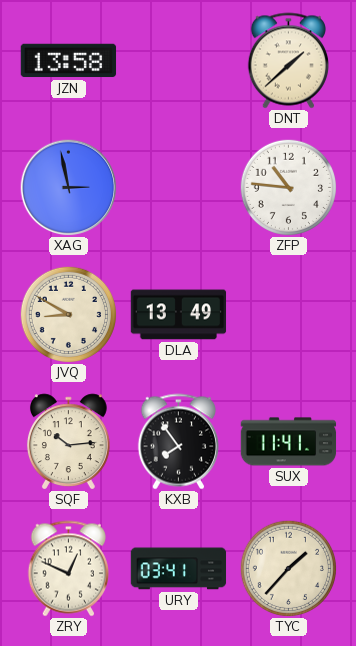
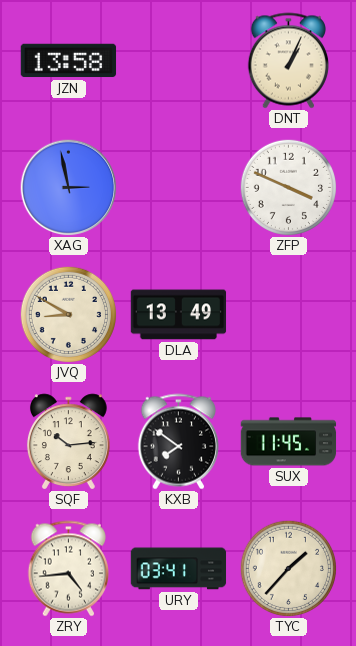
DNT: 1:38 -> 1:04
ZFP: 10:46 -> 3:49
KXB: 7:54 -> 7:51
SUX: 11:41 -> 11:45
ZRY: 12:49 -> 4:44
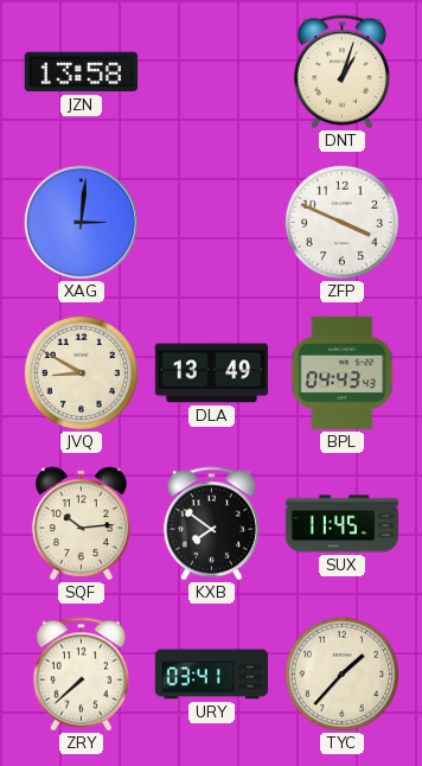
DNT: 1:04 -> 1:03
XAG: 2:58 -> 3:01
BPL: none -> 04:43
ZRY: 4:44 -> 7:38
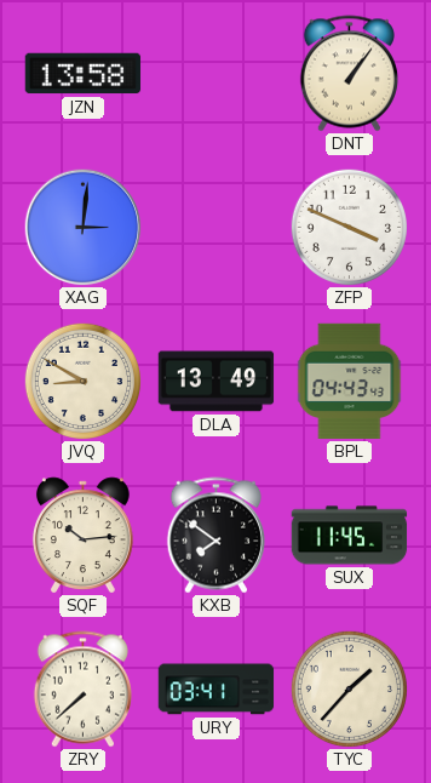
DNT: 1:03 -> 1:06
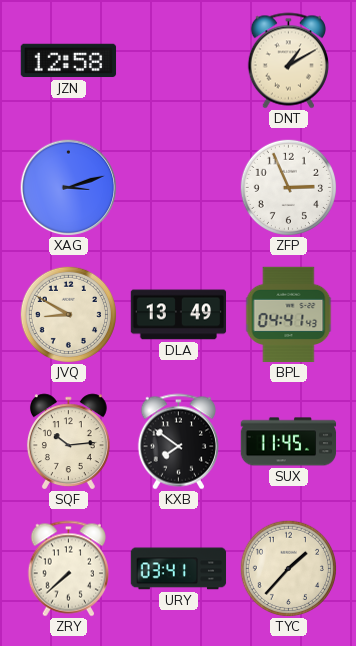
JZN: 13:58 -> 12:58
DNT: 1:06 -> 1:10
XAG: 3:01 -> 3:12
ZFP: 3:49 -> 2:56
BPL: 04:43 -> 04:41
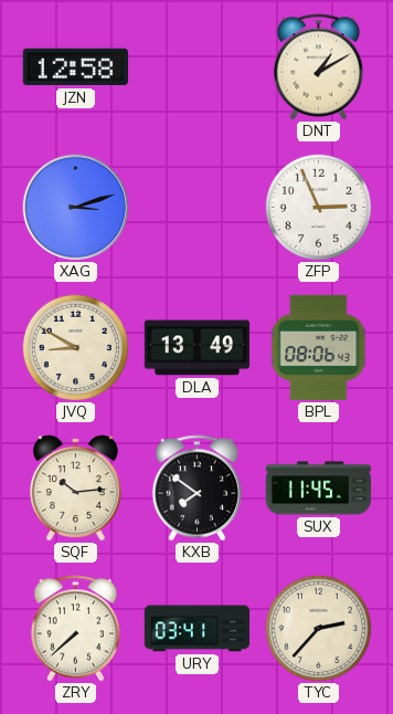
BPL: 04:41 -> 08:06
TYC: 1:37 -> 2:37
